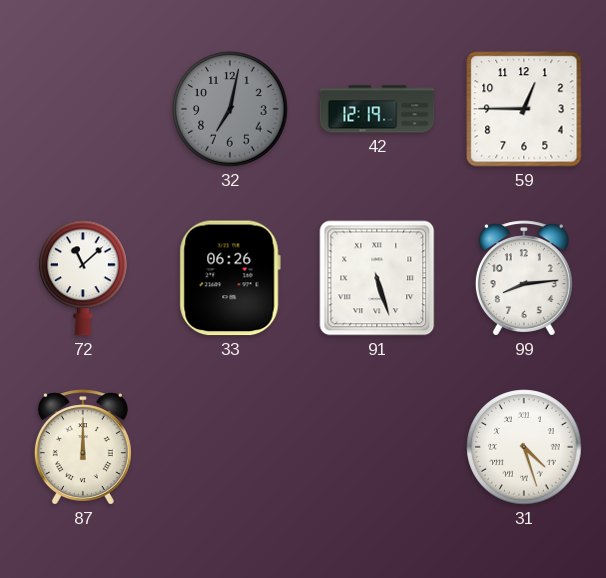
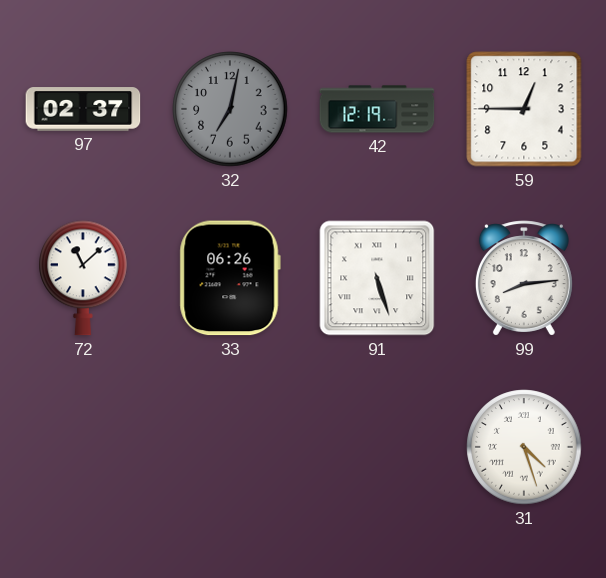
97: none -> 02:37
87: 12:00 -> none
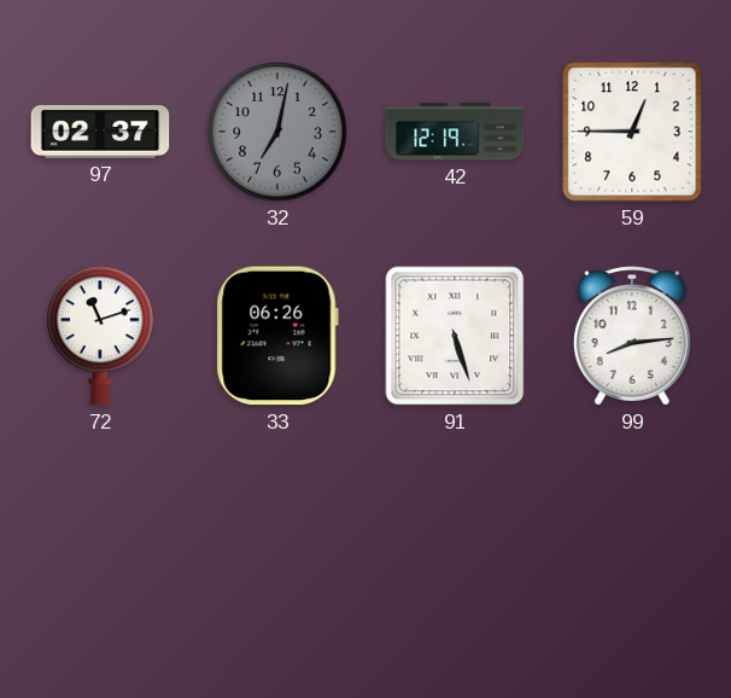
72: 11:08 -> 11:12
31: 4:27 -> none
